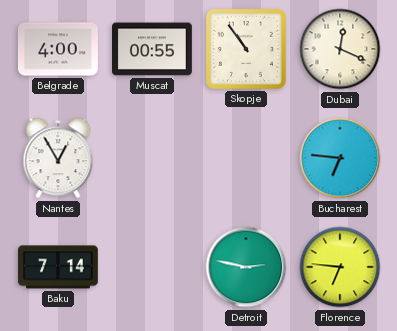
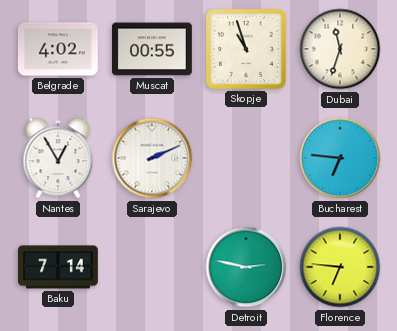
Belgrade: 4:00 -> 4:02
Skopje: 10:54 -> 10:57
Dubai: 12:19 -> 11:33
Sarajevo: none -> 2:11
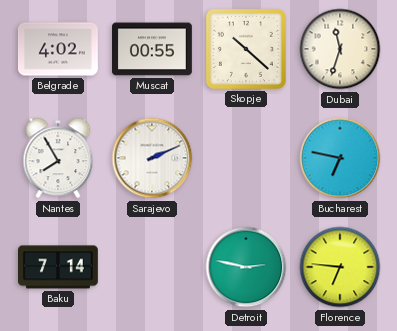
Skopje: 10:57 -> 10:22
Nantes: 12:55 -> 7:55
Bucharest: 6:46 -> 6:47
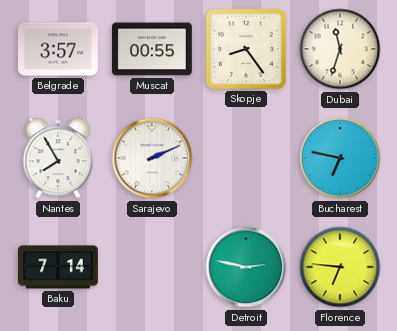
Belgrade: 4:02 -> 3:57
Skopje: 10:22 -> 8:24
